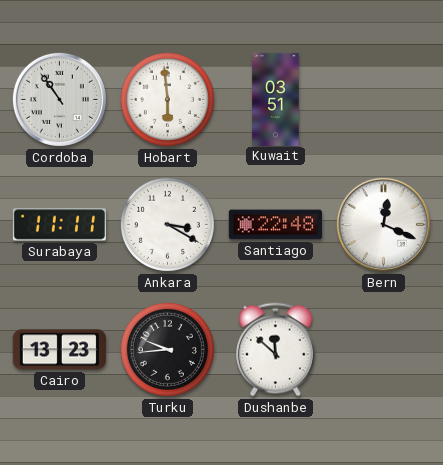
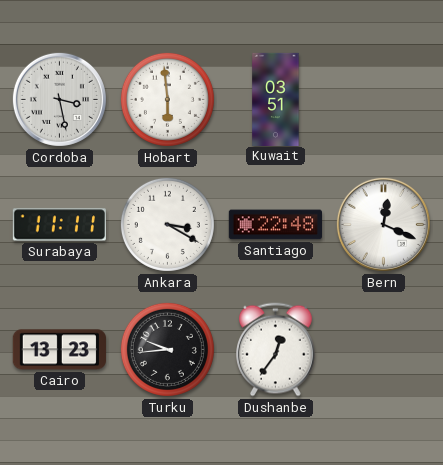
Cordoba: 10:54 -> 3:28
Dushanbe: 11:52 -> 12:36
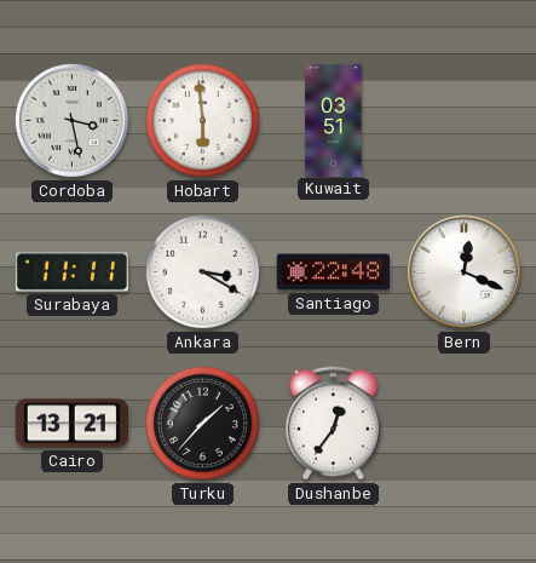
Cairo: 13:23 -> 13:21
Turku: 9:44 -> 1:37
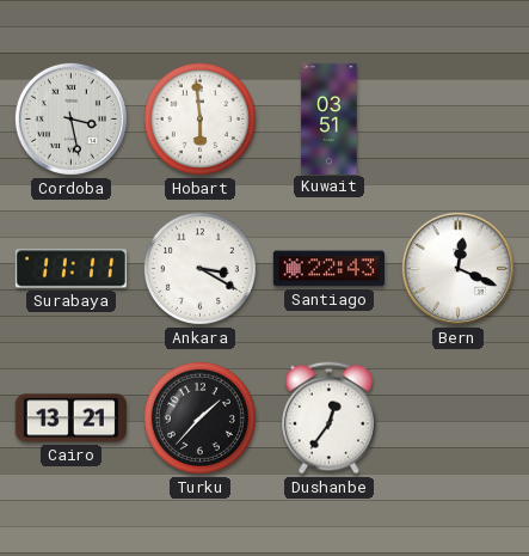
Santiago: 22:48 -> 22:43
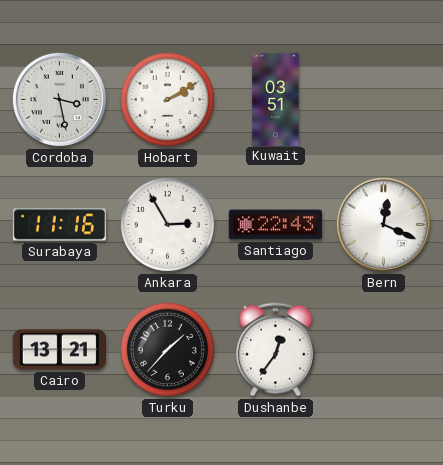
Hobart: 5:59 -> 2:10
Surabaya: 11:11 -> 11:16
Ankara: 3:20 -> 2:55
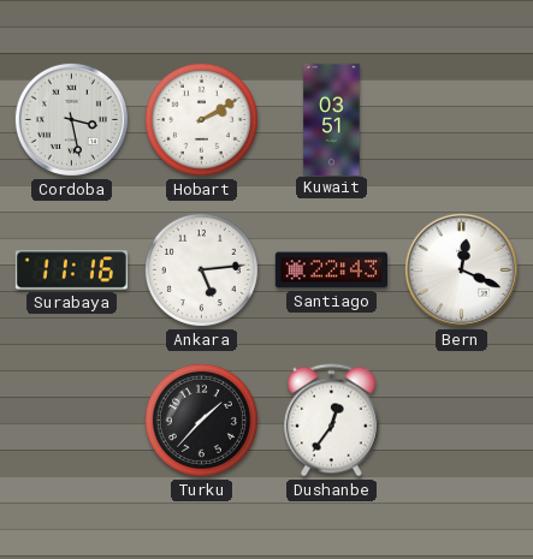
Ankara: 2:55 -> 5:14
Cairo: 13:21 -> none
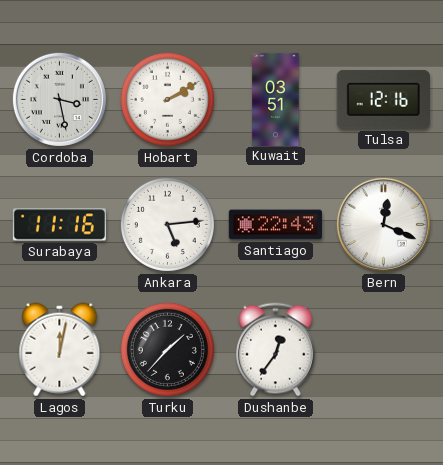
Tulsa: none -> 12:16
Lagos: none -> 12:02
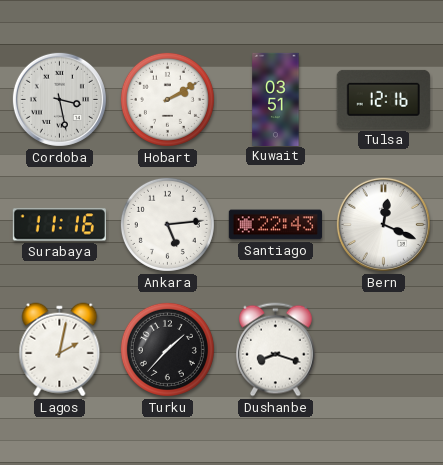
Lagos: 12:02 -> 2:02
Dushanbe: 12:36 -> 8:18
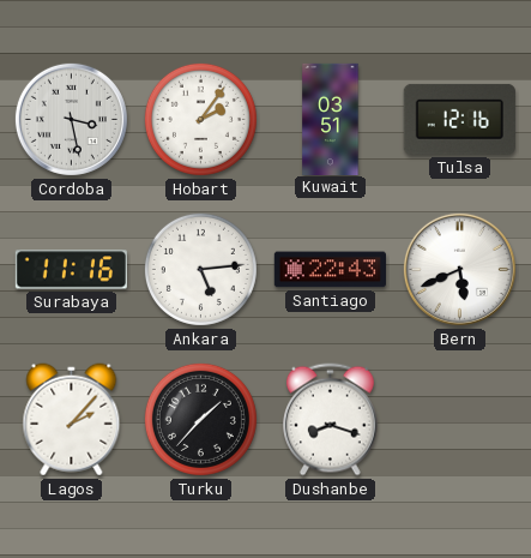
Hobart: 2:10 -> 2:06
Bern: 12:19 -> 5:41
Lagos: 2:02 -> 2:07
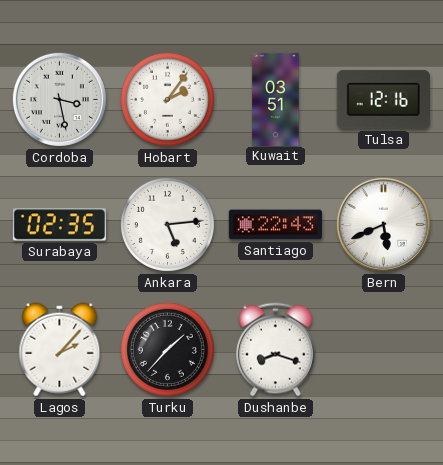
Surabaya: 11:16 -> 02:35
